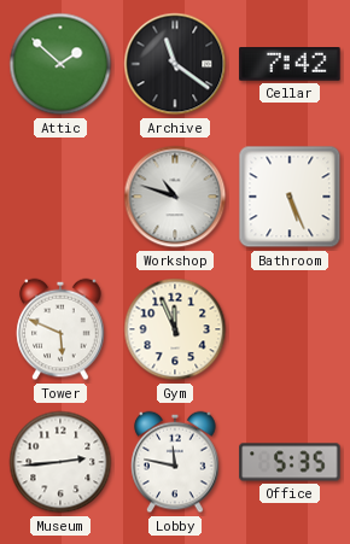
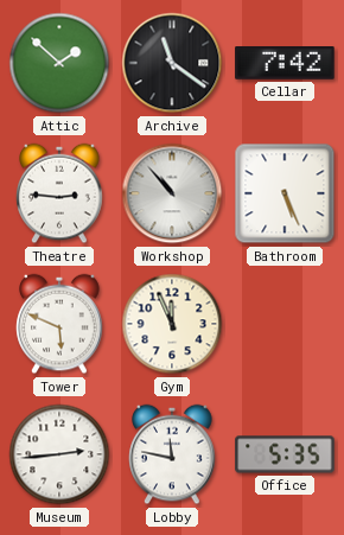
Theatre: none -> 2:46
Workshop: 10:48 -> 10:53
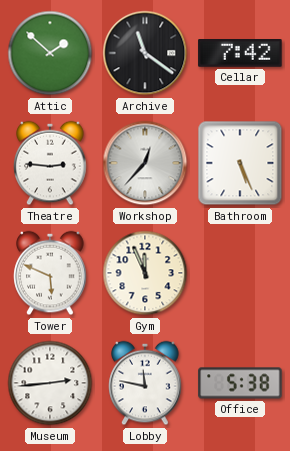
Workshop: 10:53 -> 12:37
Office: 5:35 -> 5:38
